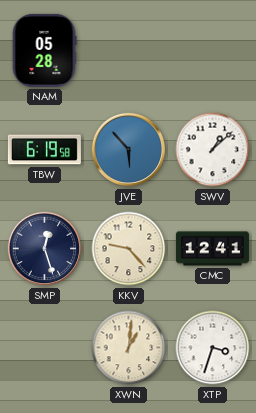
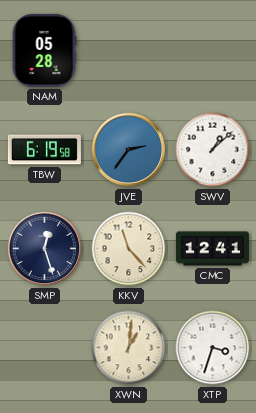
JVE: 5:53 -> 2:36
KKV: 9:23 -> 11:23
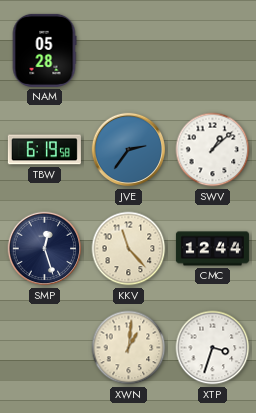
CMC: 12:41 -> 12:44
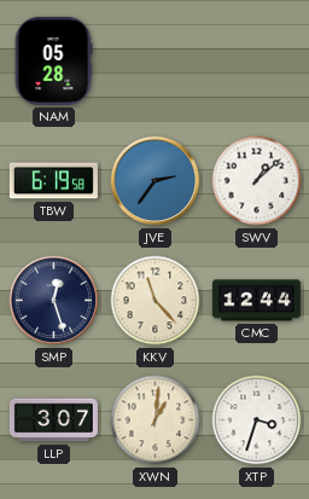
LLP: none -> 3:07
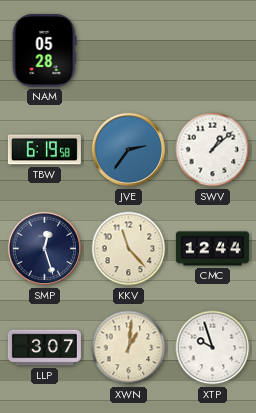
XTP: 3:33 -> 9:57
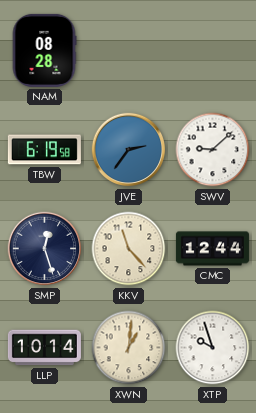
NAM: 05:28 -> 08:28
SWV: 1:08 -> 9:08
LLP: 3:07 -> 10:14
